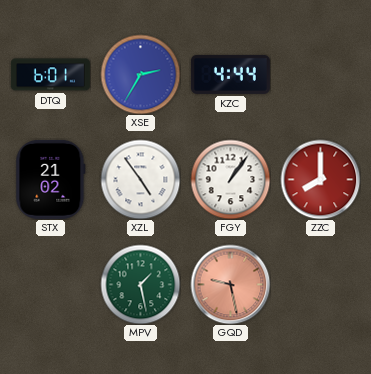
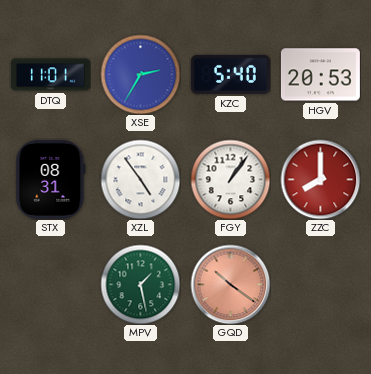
DTQ: 6:01 -> 11:01
KZC: 4:44 -> 5:40
HGV: none -> 20:53
STX: 21:02 -> 08:31
GQD: 9:28 -> 10:21
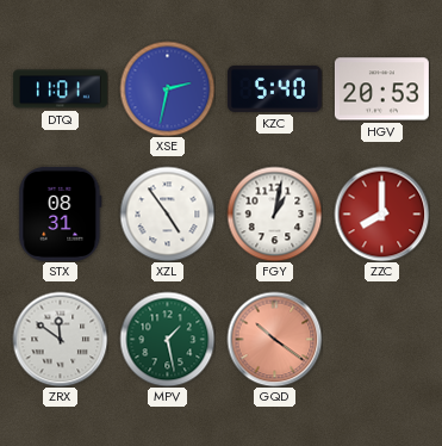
XSE: 2:35 -> 2:32
FGY: 1:06 -> 1:02
ZRX: none -> 11:51
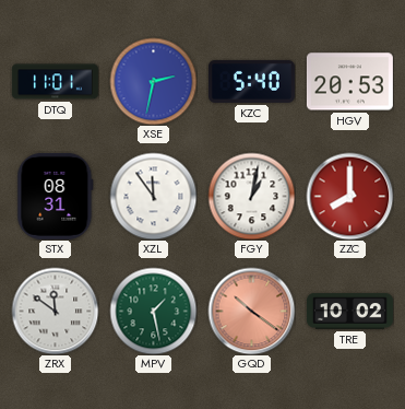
XZL: 4:54 -> 11:54
TRE: none -> 10:02
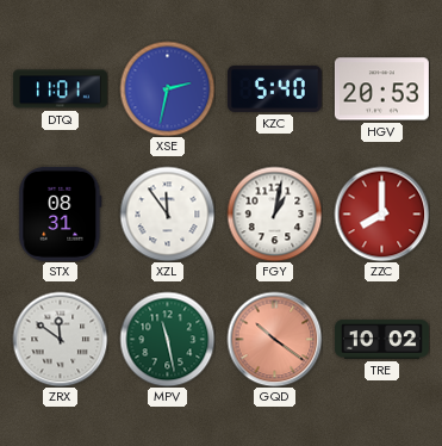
MPV: 1:28 -> 11:28
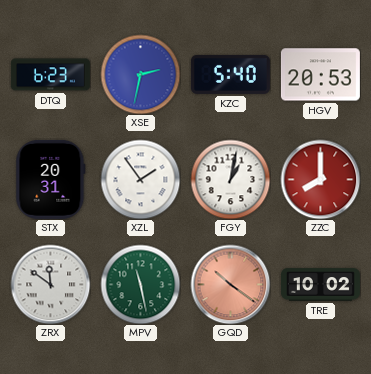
DTQ: 11:01 -> 6:23
STX: 08:31 -> 20:31
XZL: 11:54 -> 1:54
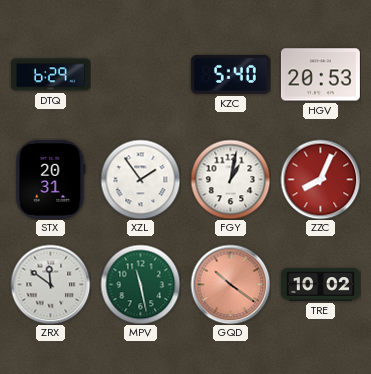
DTQ: 6:23 -> 6:29
XSE: 2:32 -> none
ZZC: 8:00 -> 8:04
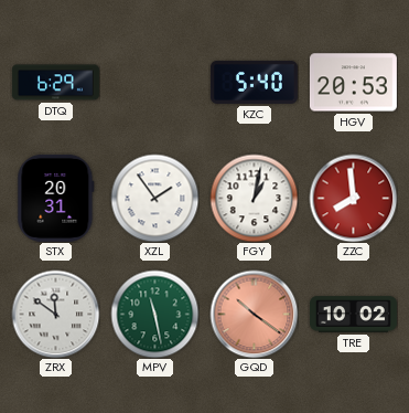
ZZC: 8:04 -> 7:59
